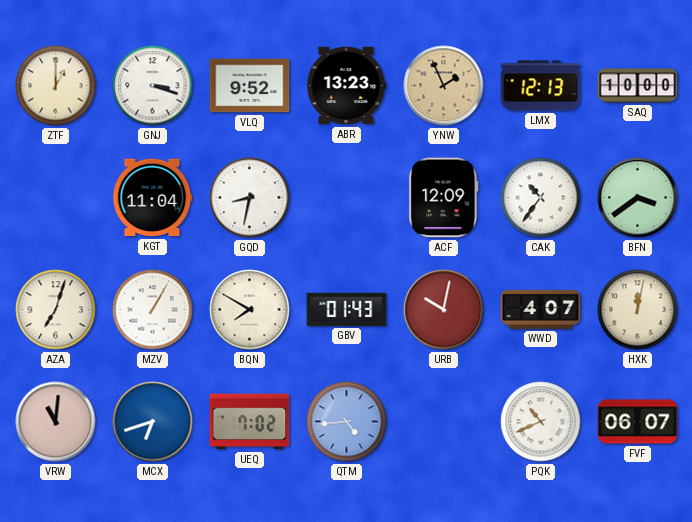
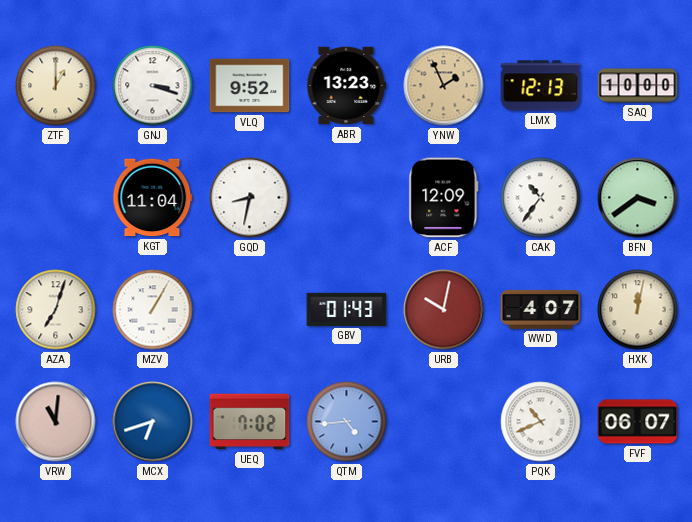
BQN: 7:50 -> none
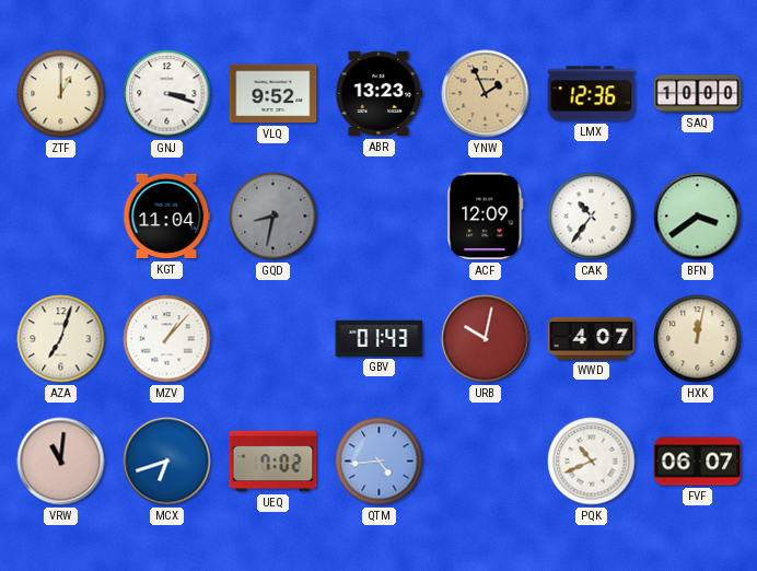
LMX: 12:13 -> 12:36
GQD dial: white -> grey
MZV: 1:05 -> 1:07
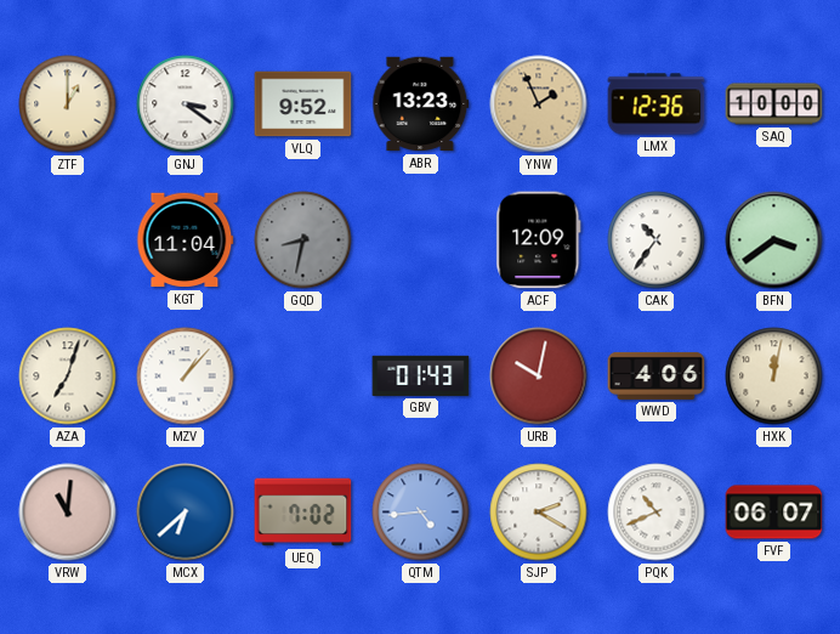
GNJ: 3:18 -> 3:21
WWD: 4:07 -> 4:06
MCX: 6:42 -> 6:38
SJP: none -> 2:20
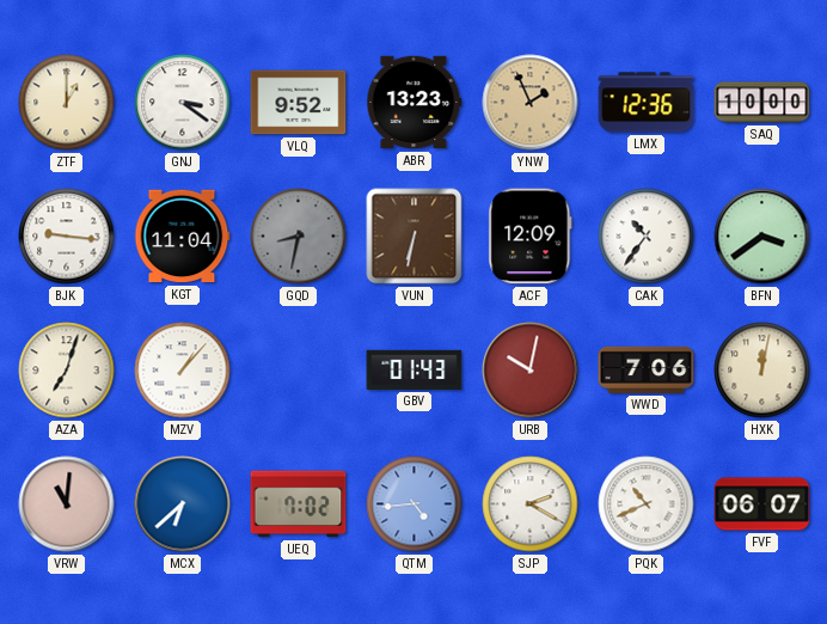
BJK: none -> 9:16
VUN: none -> 6:32
WWD: 4:06 -> 7:06
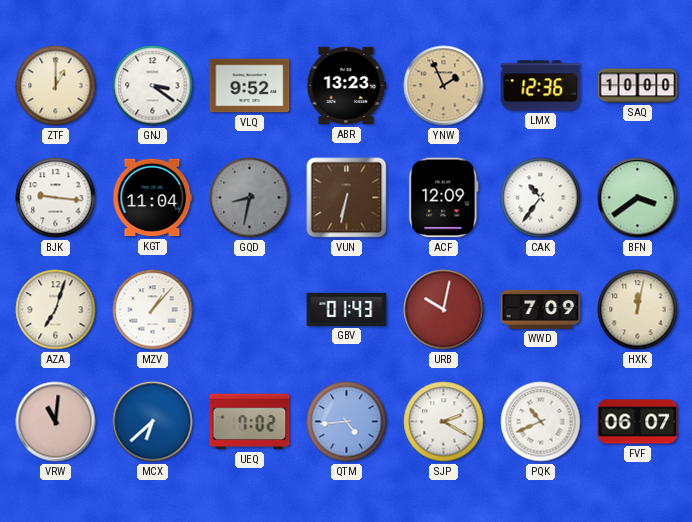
WWD: 7:06 -> 7:09
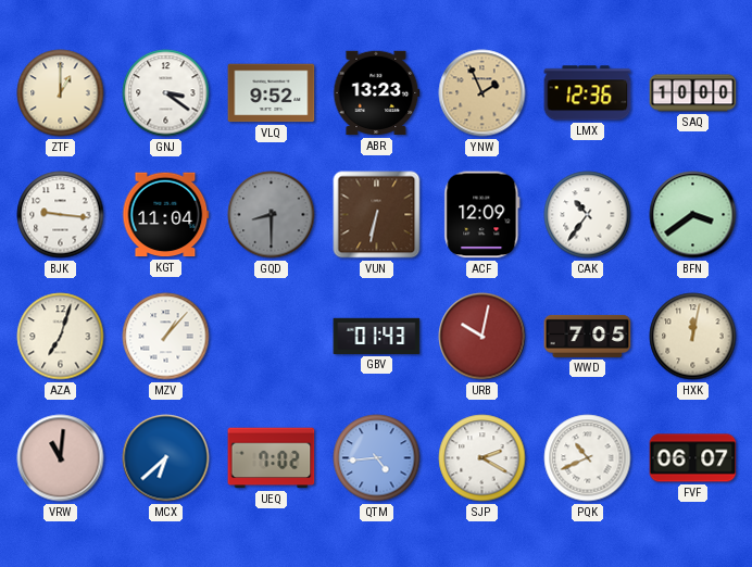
GQD: 8:32 -> 8:30
WWD: 7:09 -> 7:05
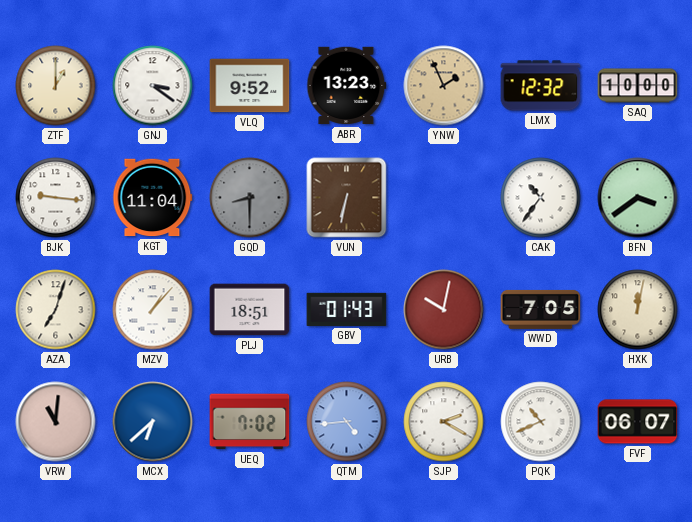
LMX: 12:36 -> 12:32
ACF: 12:09 -> none
PLJ: none -> 18:51
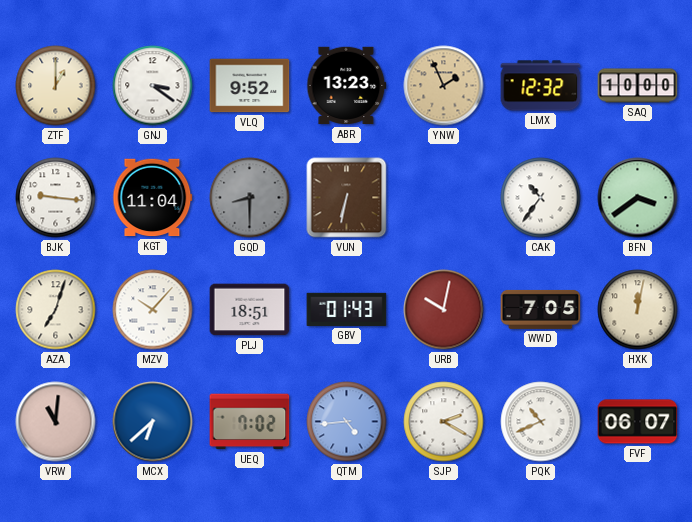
MZV: 1:07 -> 10:07
